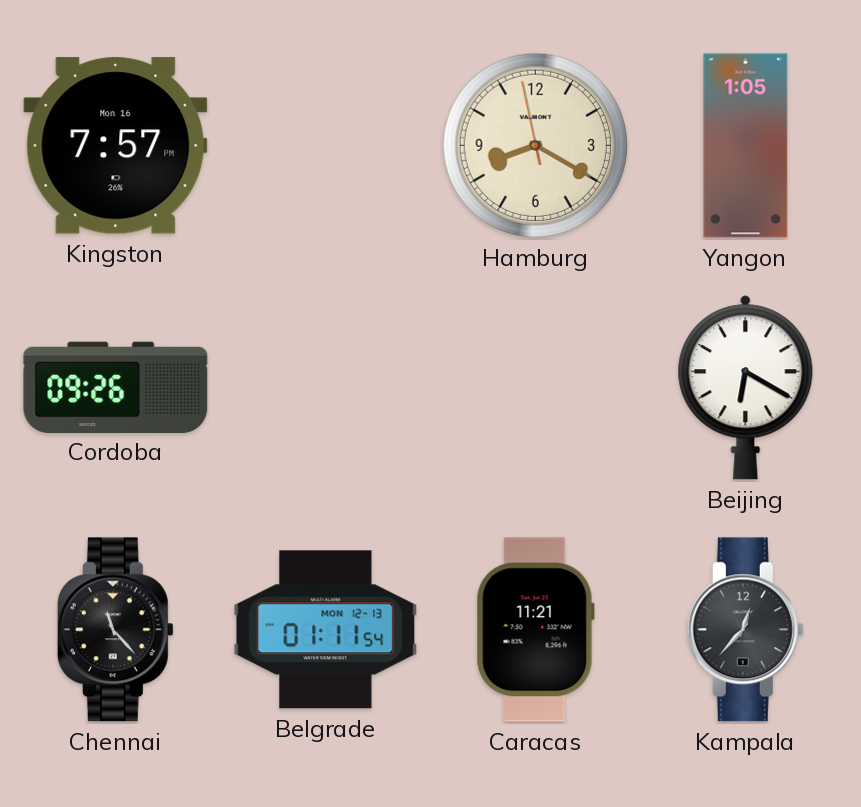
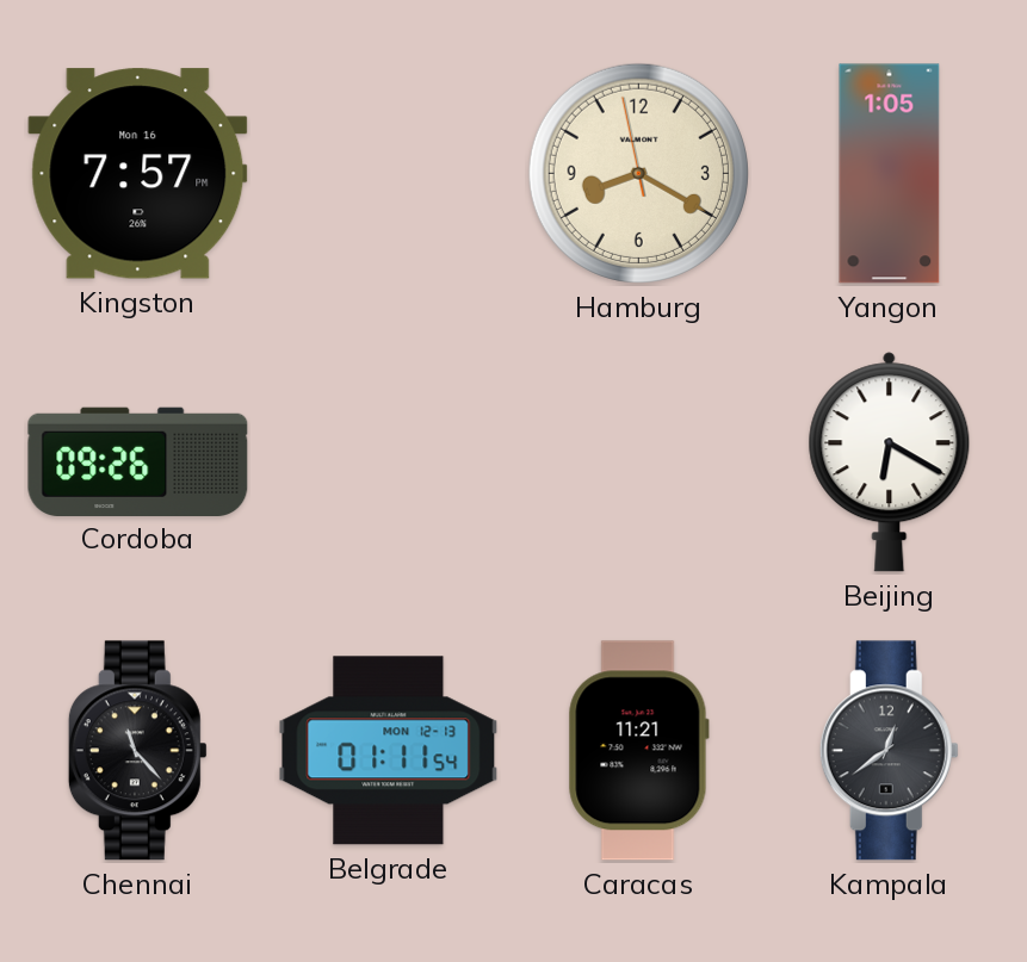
Kampala: 12:37 -> 12:39
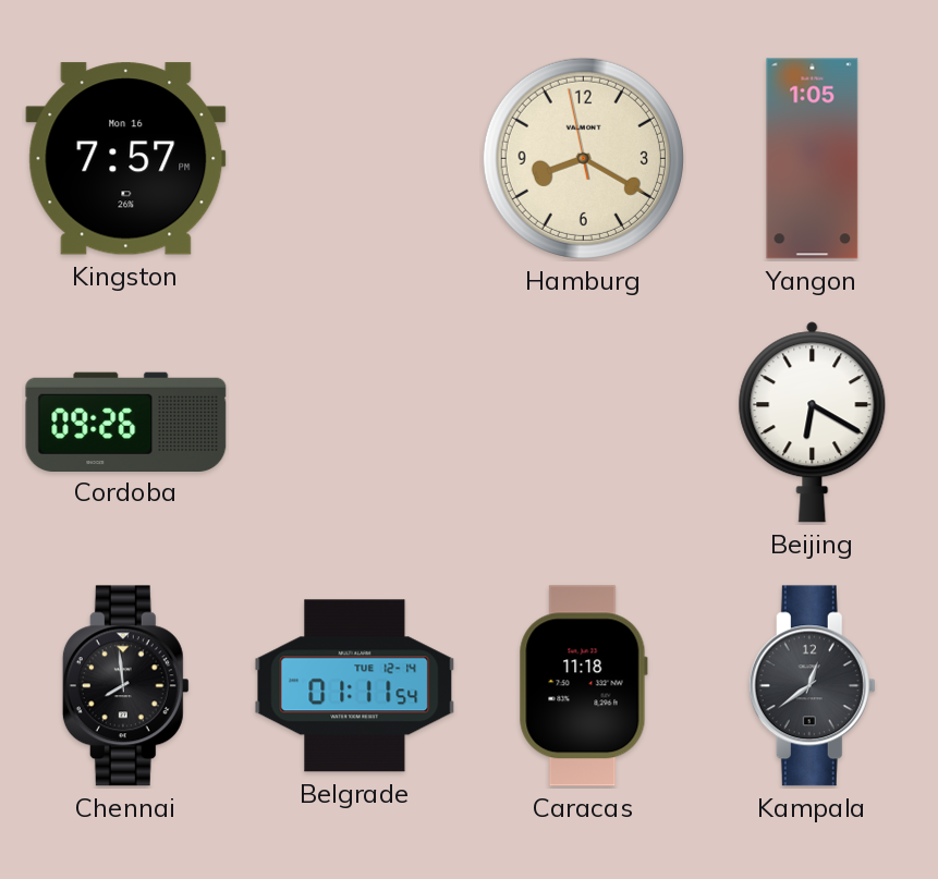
Chennai: 11:23 -> 7:59
Belgrade date: MON 12-13 -> TUE 12-14
Caracas: 11:21 -> 11:18
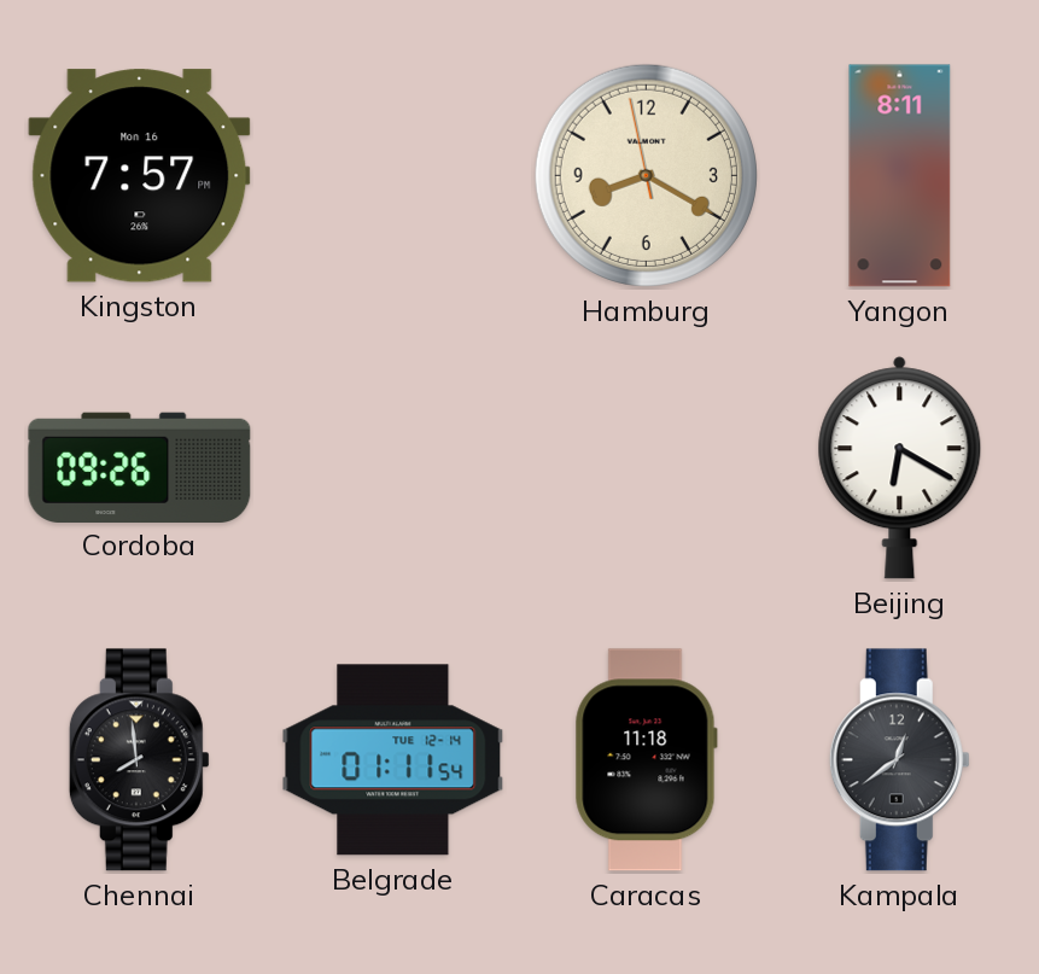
Yangon: 1:05 -> 8:11
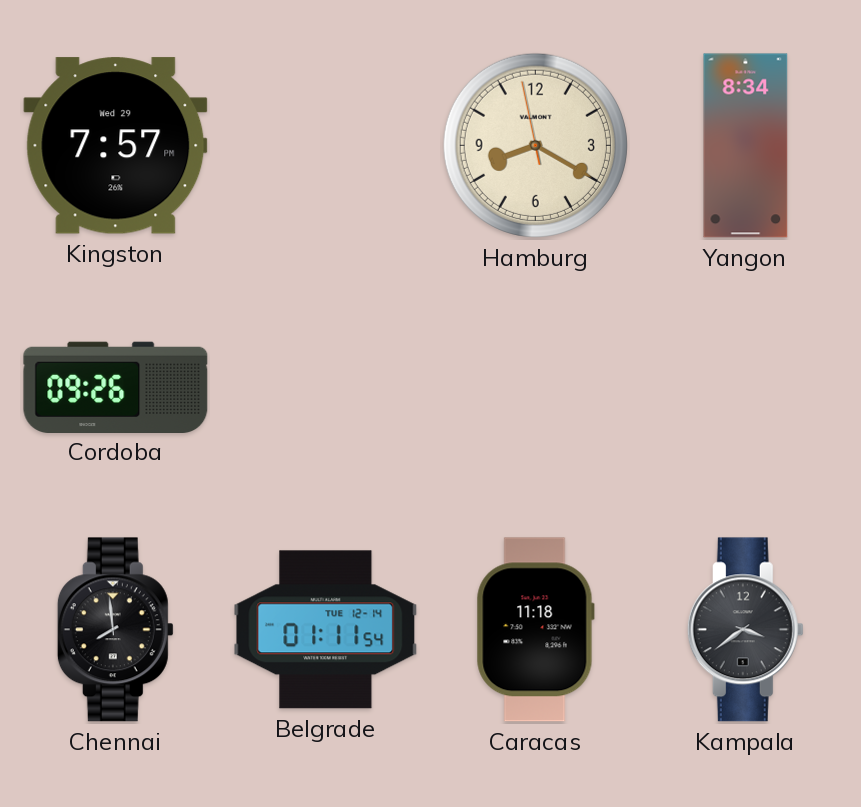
Kingston date: Mon 16 -> Wed 29
Yangon: 8:11 -> 8:34
Beijing: 6:20 -> none
Kampala: 12:39 -> 3:39
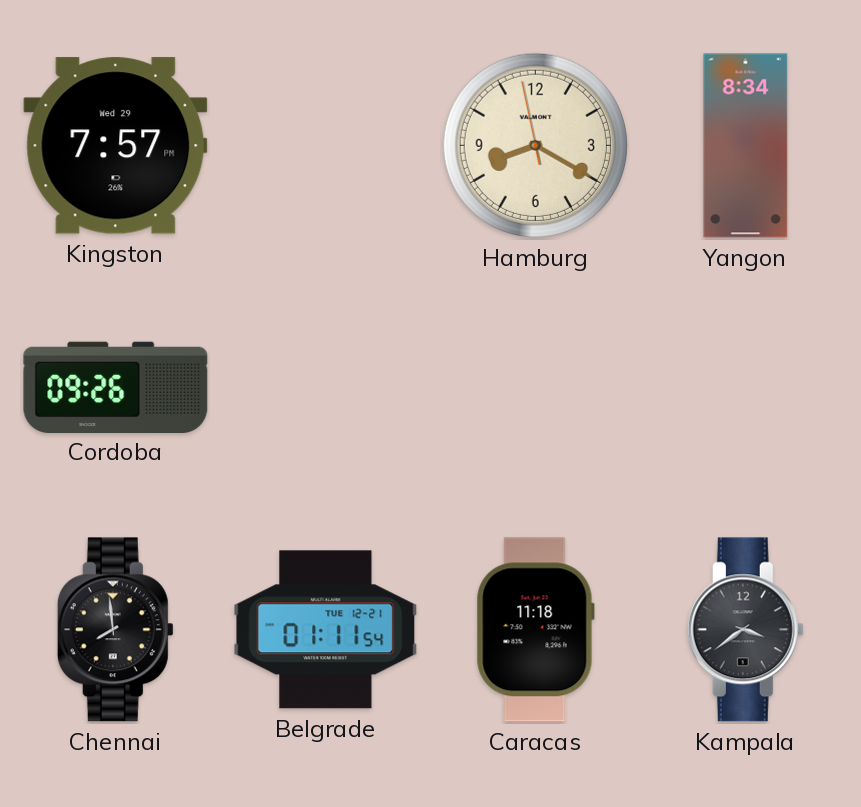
Belgrade date: TUE 12-14 -> TUE 12-21
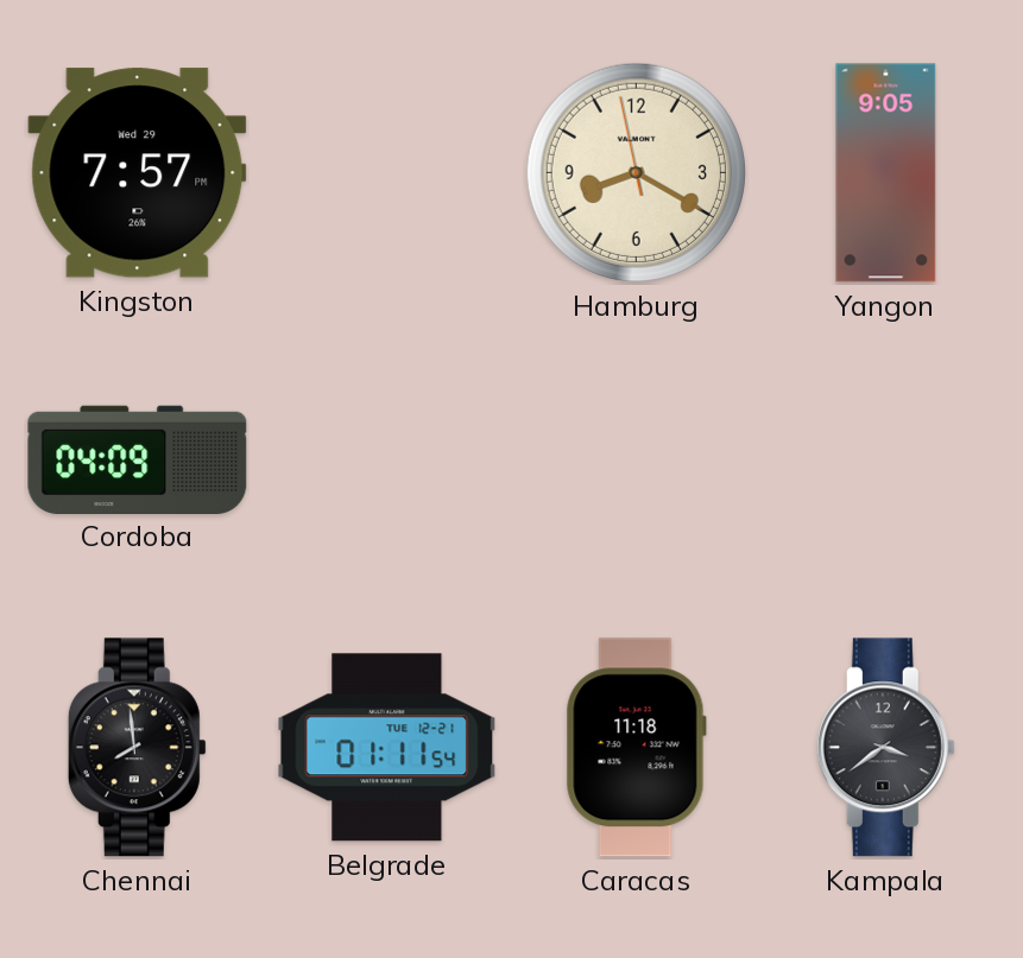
Yangon: 8:34 -> 9:05
Cordoba: 09:26 -> 04:09
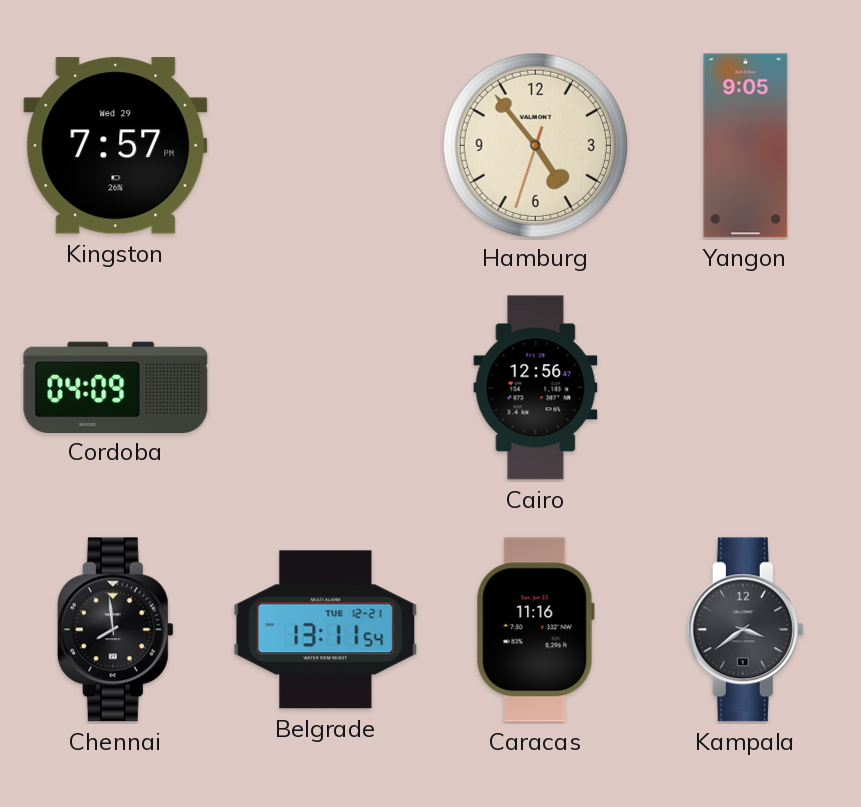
Hamburg: 8:19 -> 4:53
Cairo: none -> 12:56
Belgrade: 01:11 -> 13:11
Caracas: 11:18 -> 11:16
